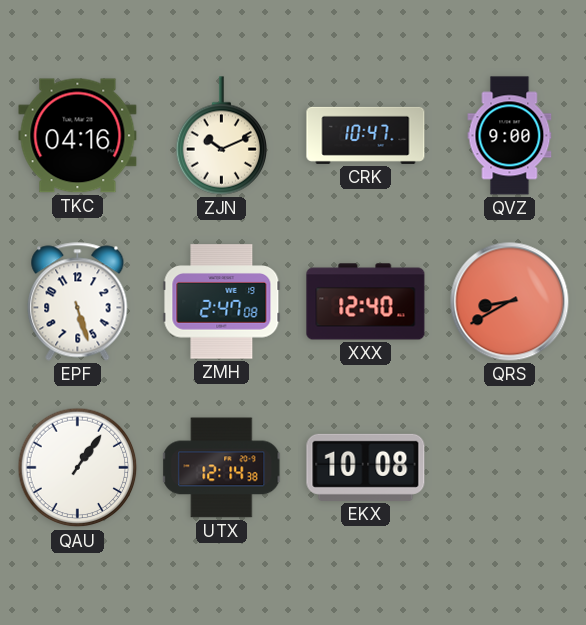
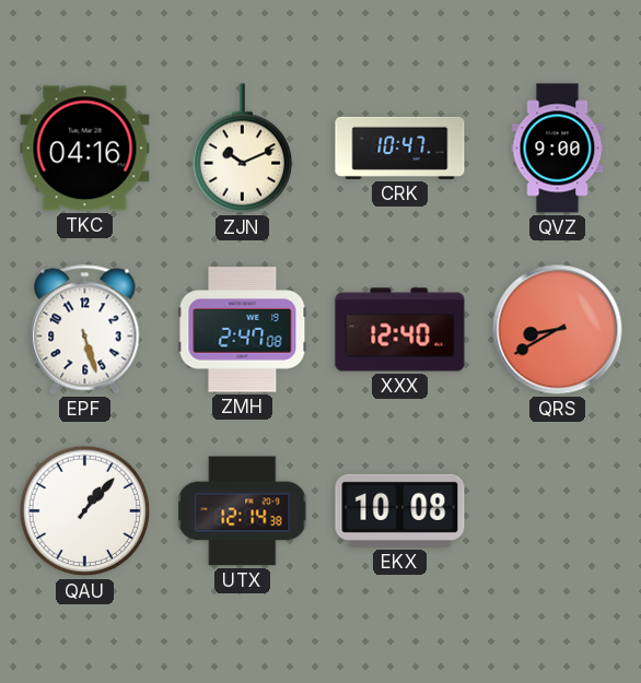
QAU: 1:06 -> 1:07
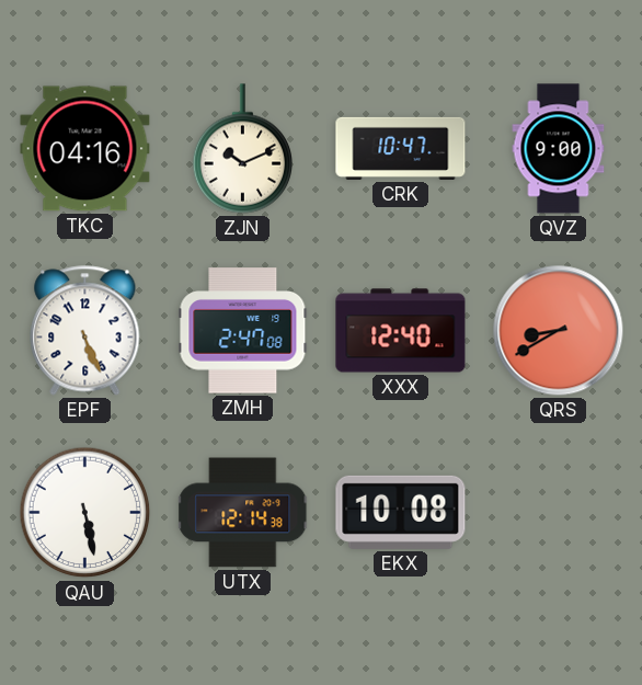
EPF: 5:27 -> 5:26
QAU: 1:07 -> 5:28
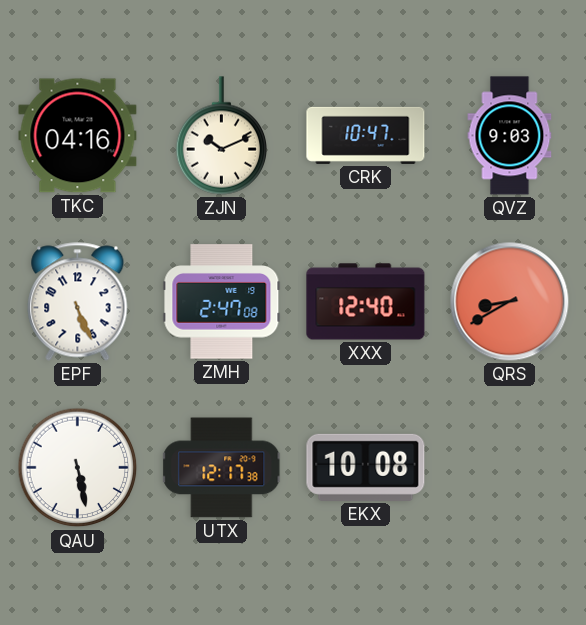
QVZ: 9:00 -> 9:03
UTX: 12:14 -> 12:17
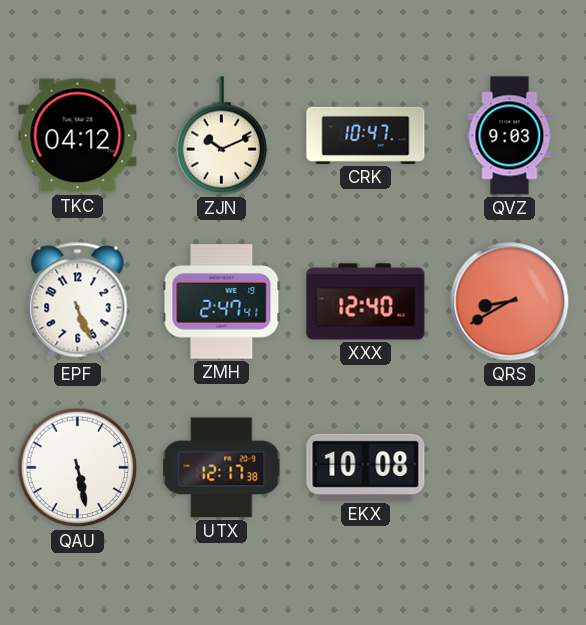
TKC: 04:16 -> 04:12
ZMH: 2:47:08 -> 2:47:41
